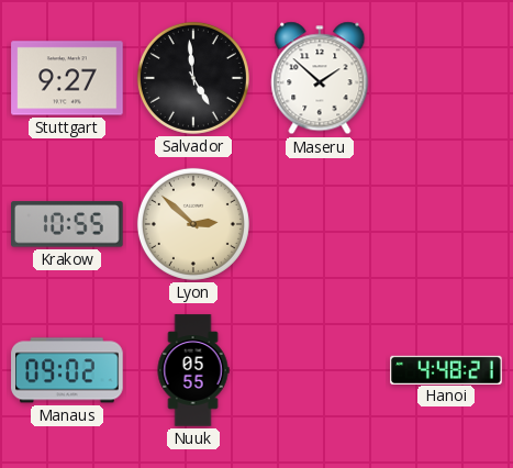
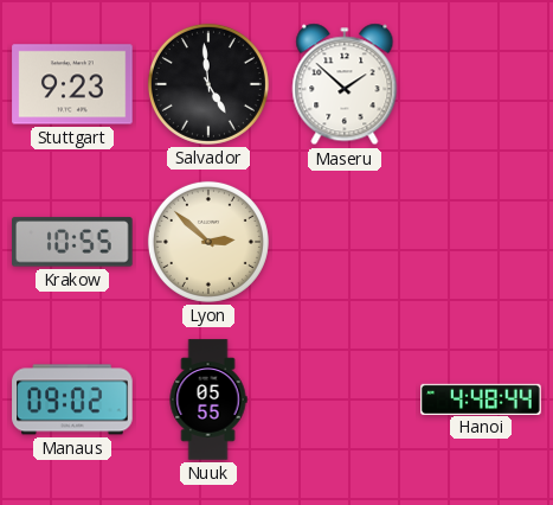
Stuttgart: 9:27 -> 9:23
Hanoi: 4:48:21 -> 4:48:44
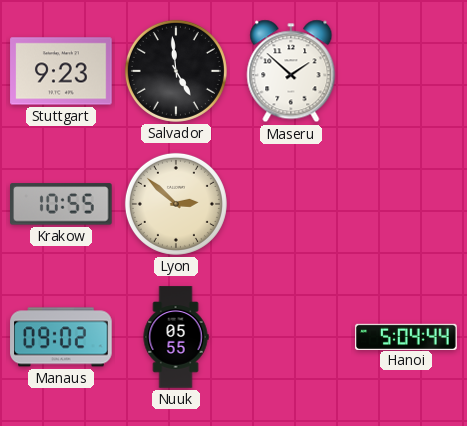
Hanoi: 4:48 -> 5:04
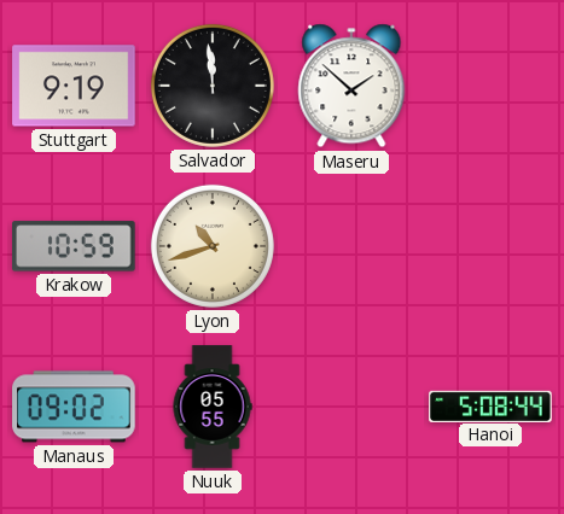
Stuttgart: 9:23 -> 9:19
Salvador: 4:59 -> 11:59
Krakow: 10:55 -> 10:59
Lyon: 2:52 -> 10:42
Hanoi: 5:04 -> 5:08
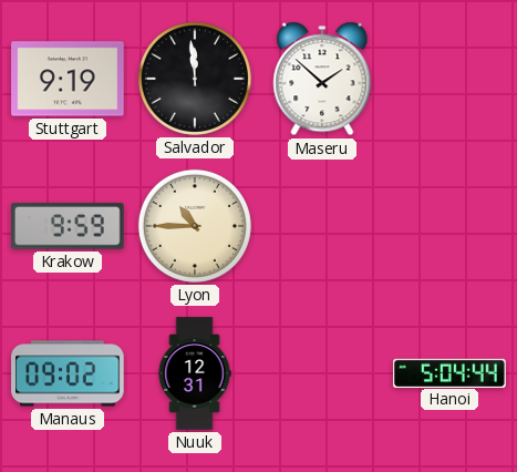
Krakow: 10:59 -> 9:59
Lyon: 10:42 -> 10:45
Nuuk: 05:55 -> 12:31
Hanoi: 5:08 -> 5:04
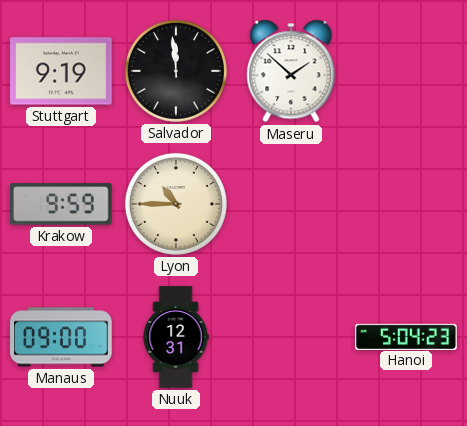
Manaus: 09:02 -> 09:00
Hanoi: 5:04:44 -> 5:04:23
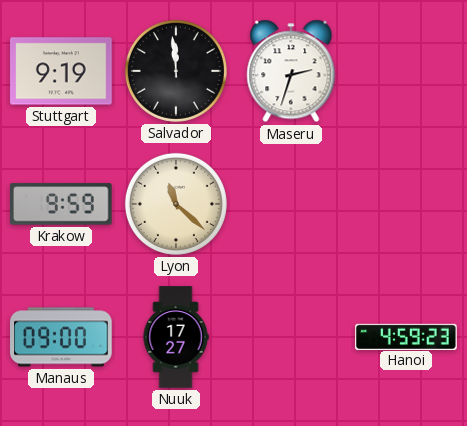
Maseru: 1:52 -> 2:33
Lyon: 10:45 -> 11:22
Nuuk: 12:31 -> 17:27
Hanoi: 5:04 -> 4:59
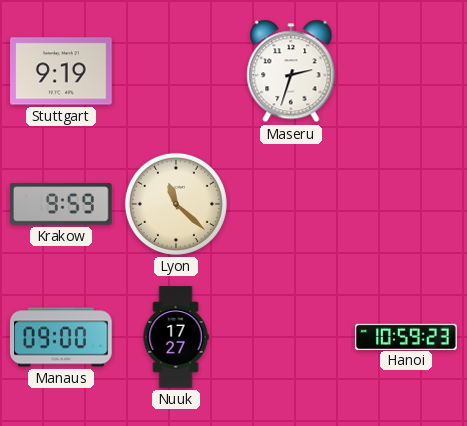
Salvador: 11:59 -> none
Hanoi: 4:59 -> 10:59
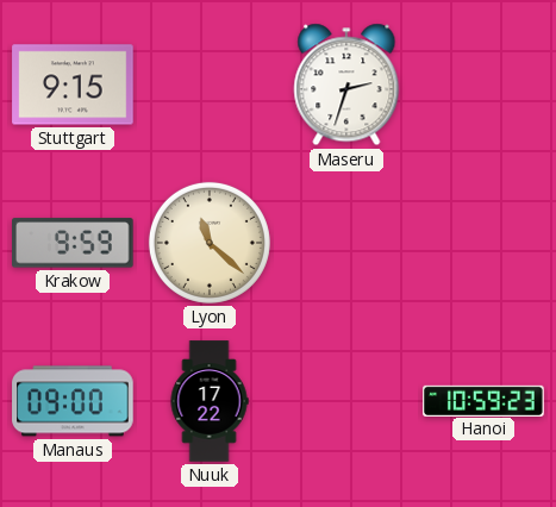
Stuttgart: 9:19 -> 9:15
Nuuk: 17:27 -> 17:22
